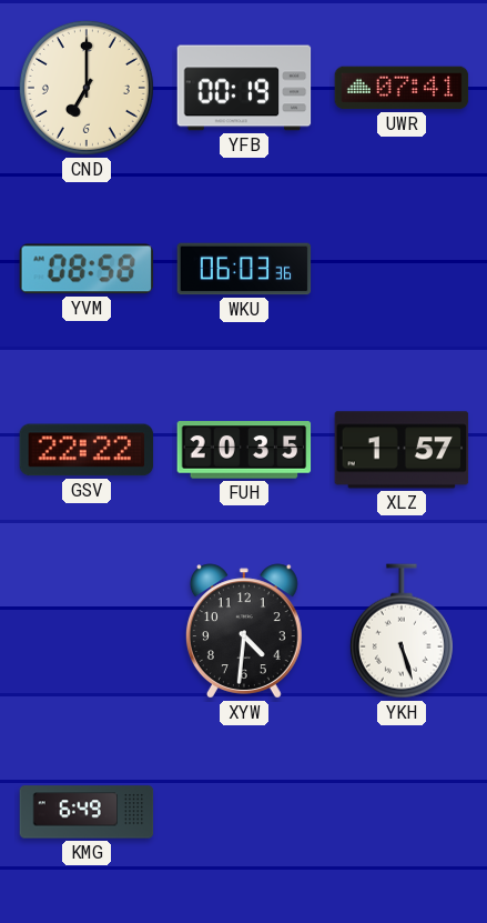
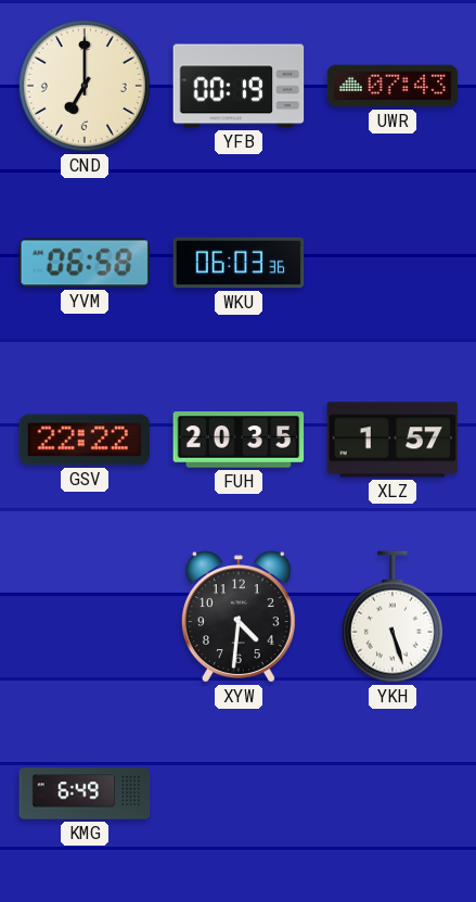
UWR: 07:41 -> 07:43
YVM: 08:58 -> 06:58
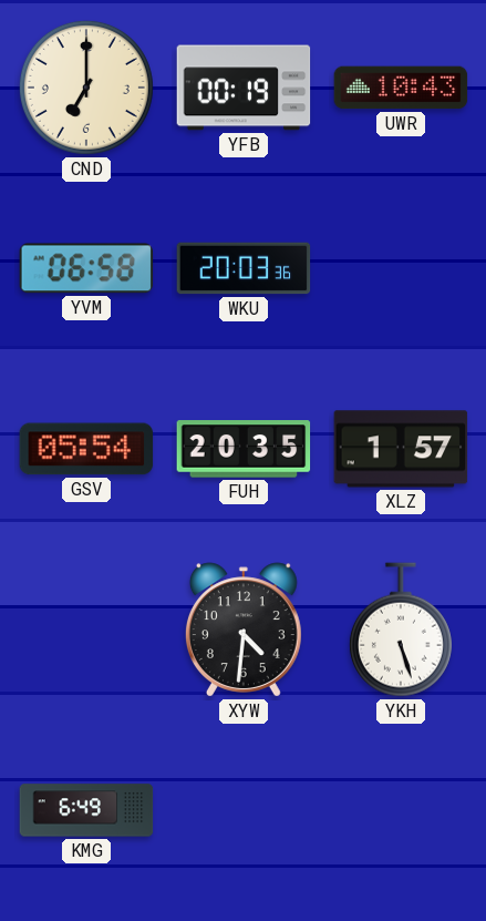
UWR: 07:43 -> 10:43
WKU: 06:03 -> 20:03
GSV: 22:22 -> 05:54
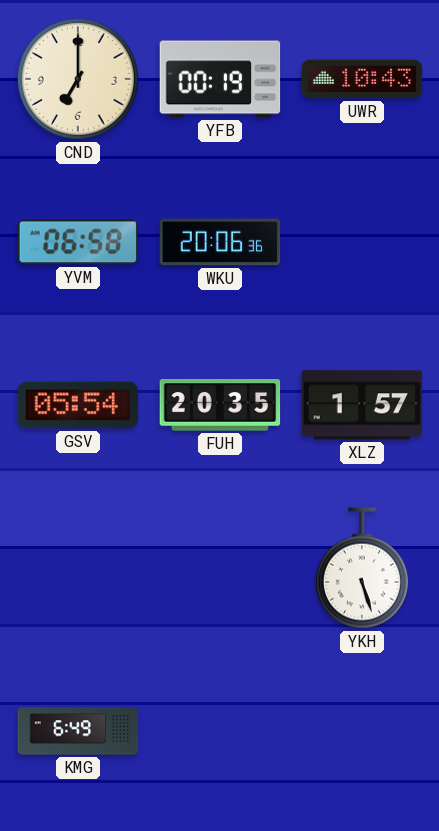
WKU: 20:03 -> 20:06
XYW: 4:31 -> none
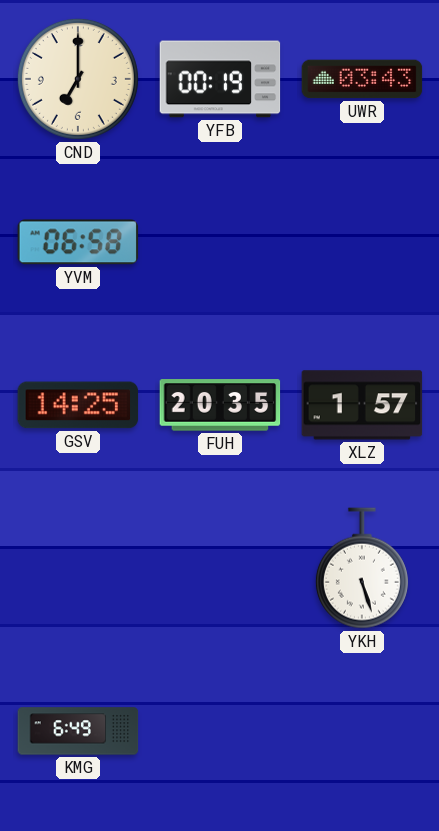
UWR: 10:43 -> 03:43
WKU: 20:06 -> none
GSV: 05:54 -> 14:25
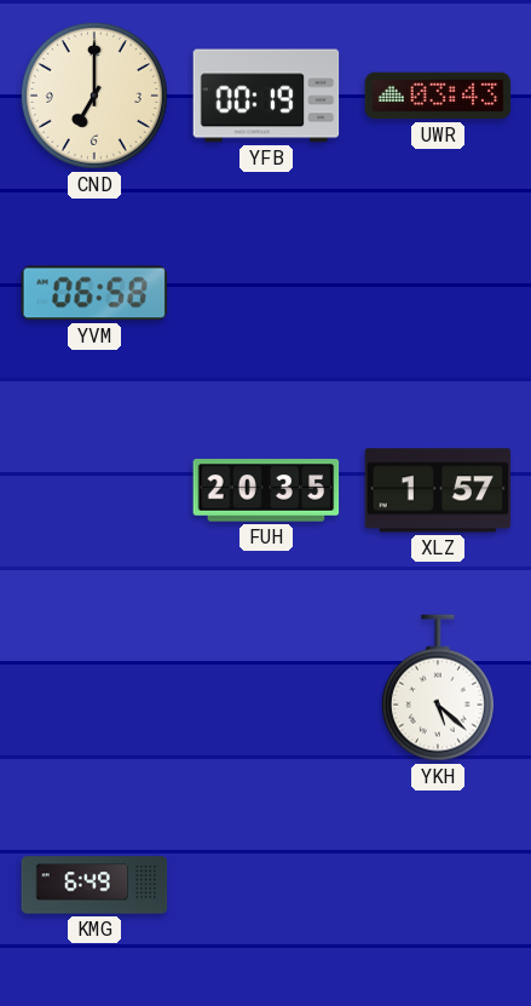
GSV: 14:25 -> none
YKH: 5:27 -> 5:22
